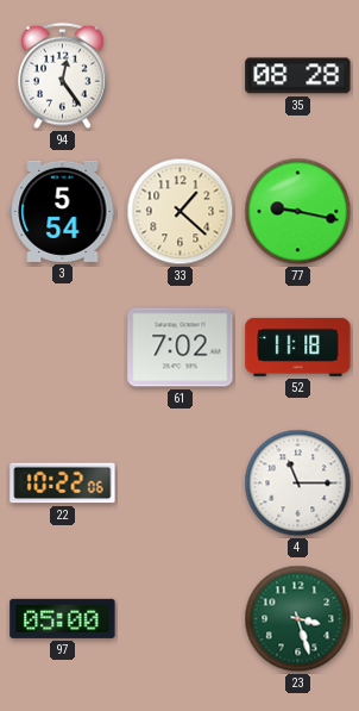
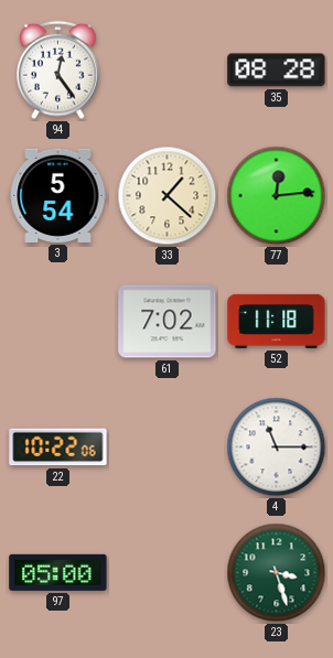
77: 9:17 -> 12:14
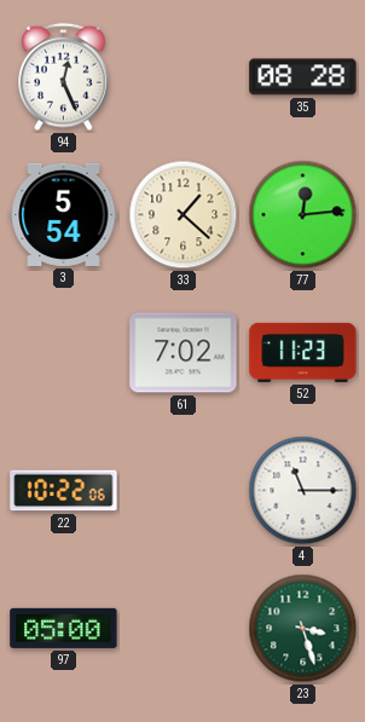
94: 12:24 -> 12:26
52: 11:18 -> 11:23
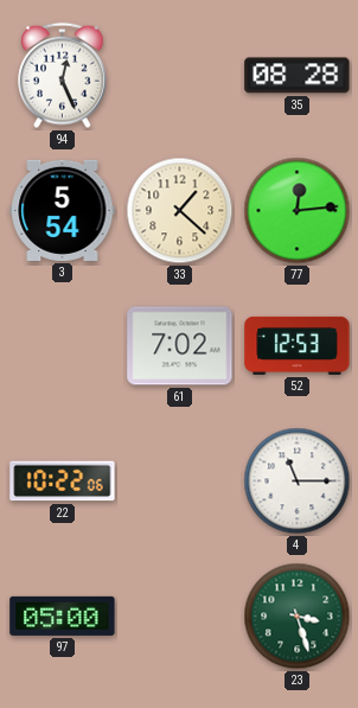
52: 11:23 -> 12:53
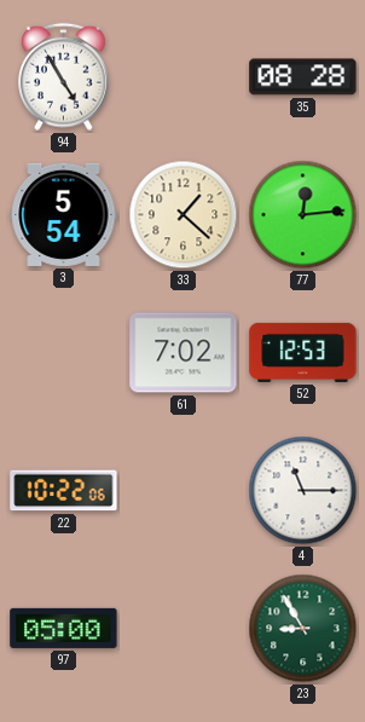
94: 12:26 -> 4:55
23: 3:27 -> 8:55
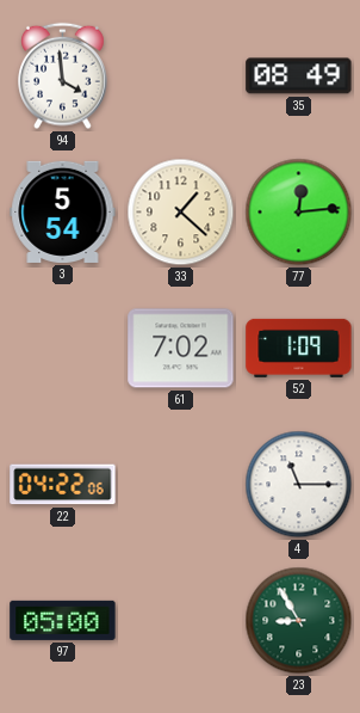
94: 4:55 -> 3:59
35: 08:28 -> 08:49
52: 12:53 -> 1:09
22: 10:22 -> 04:22
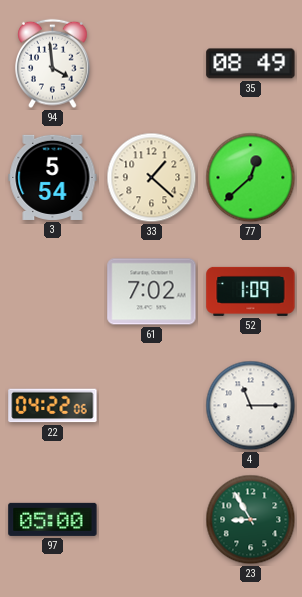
77: 12:14 -> 12:38
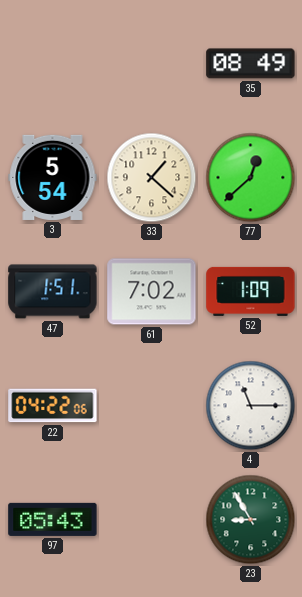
94: 3:59 -> none
47: none -> 1:51
97: 05:00 -> 05:43
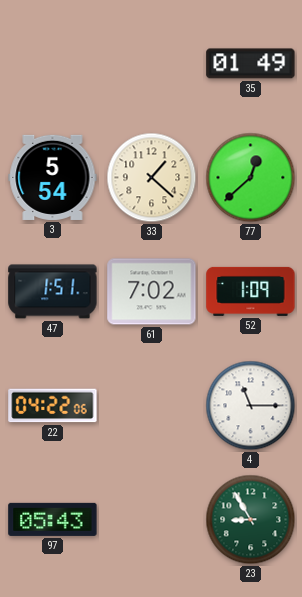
35: 08:49 -> 01:49
